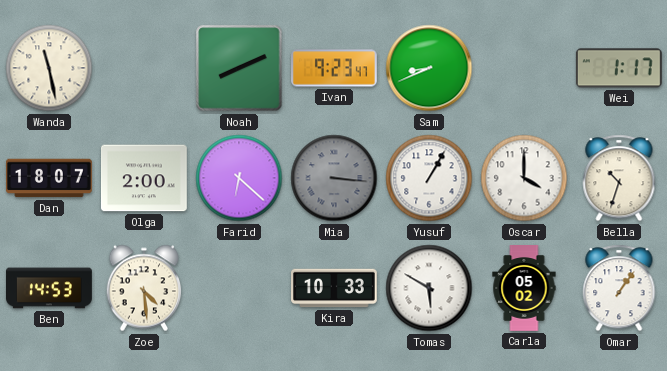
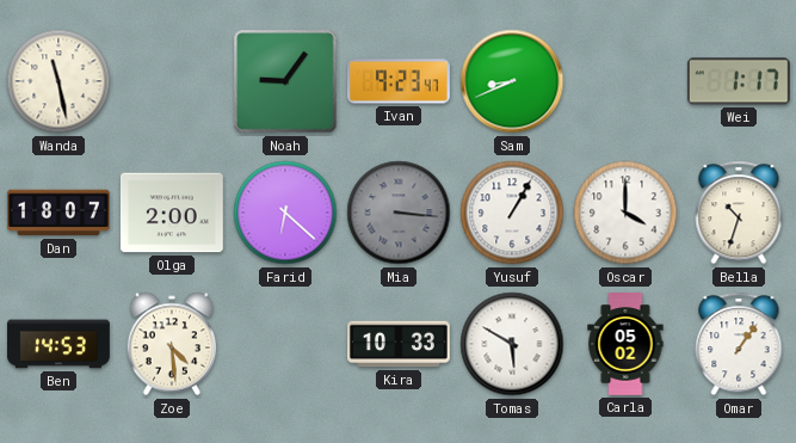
Noah: 8:11 -> 9:06
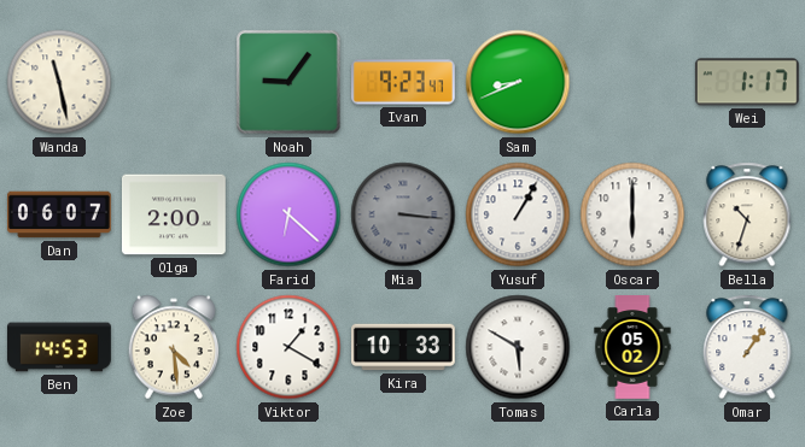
Dan: 18:07 -> 06:07
Oscar: 4:00 -> 6:00
Viktor: none -> 1:20
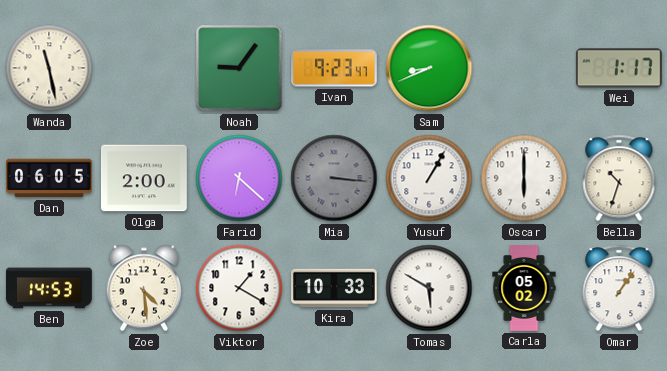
Dan: 06:07 -> 06:05
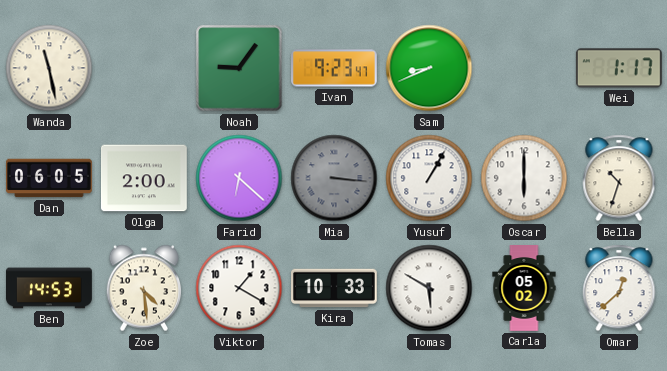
Omar: 1:06 -> 12:38
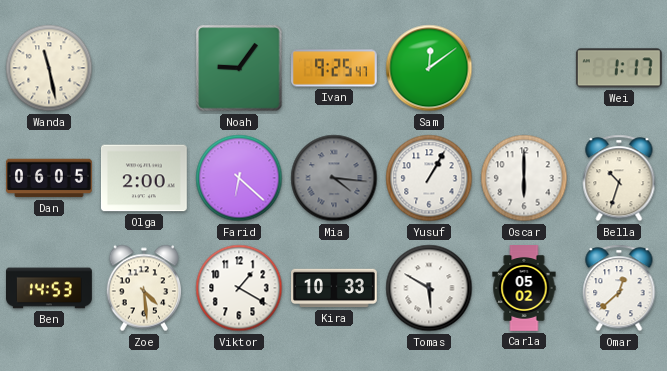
Ivan: 9:23 -> 9:25
Sam: 8:41 -> 12:09
Mia: 3:16 -> 4:16
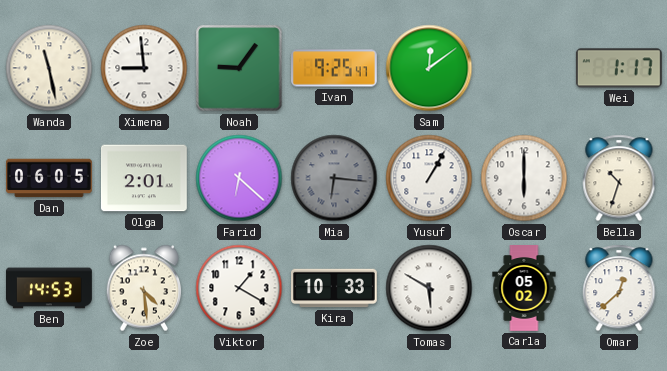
Ximena: none -> 8:59
Olga: 2:00 -> 2:01
Mia: 4:16 -> 6:16
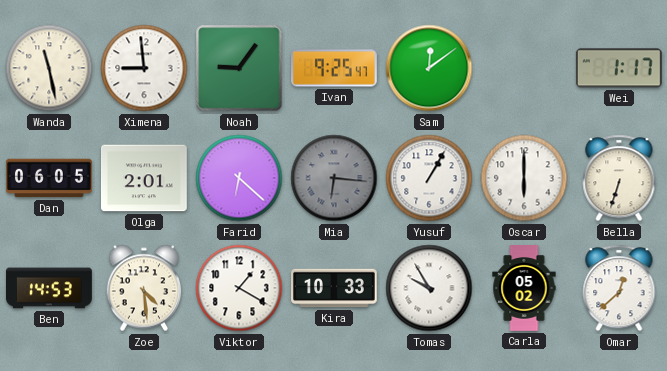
Bella: 10:33 -> 6:33
Tomas: 5:50 -> 9:55
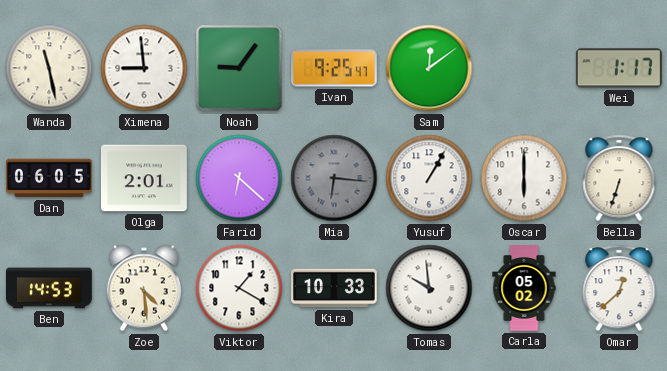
Tomas: 9:55 -> 9:59
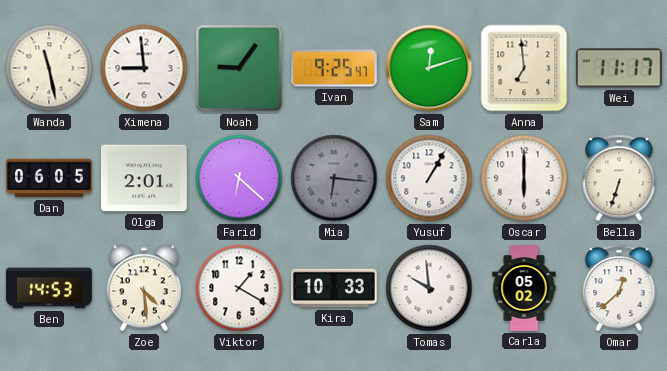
Sam: 12:09 -> 12:12
Anna: none -> 6:59
Wei: 1:17 -> 11:17
